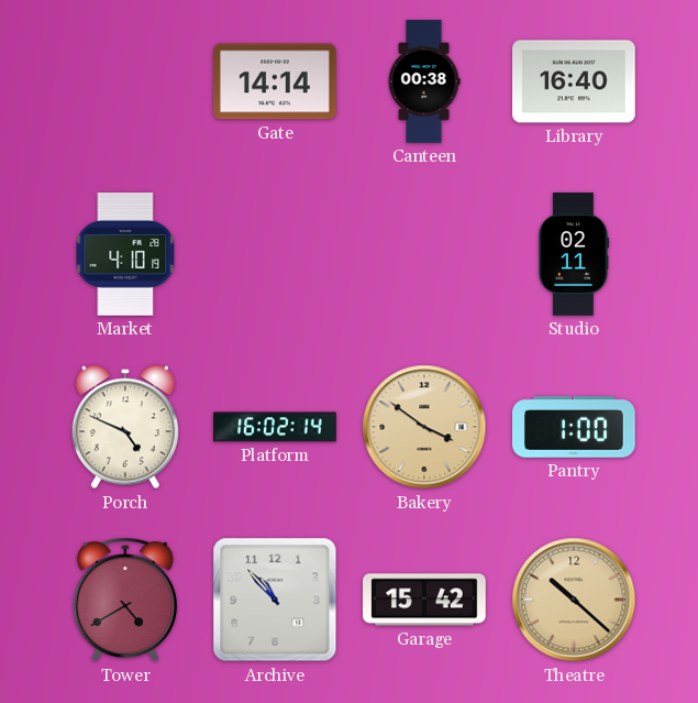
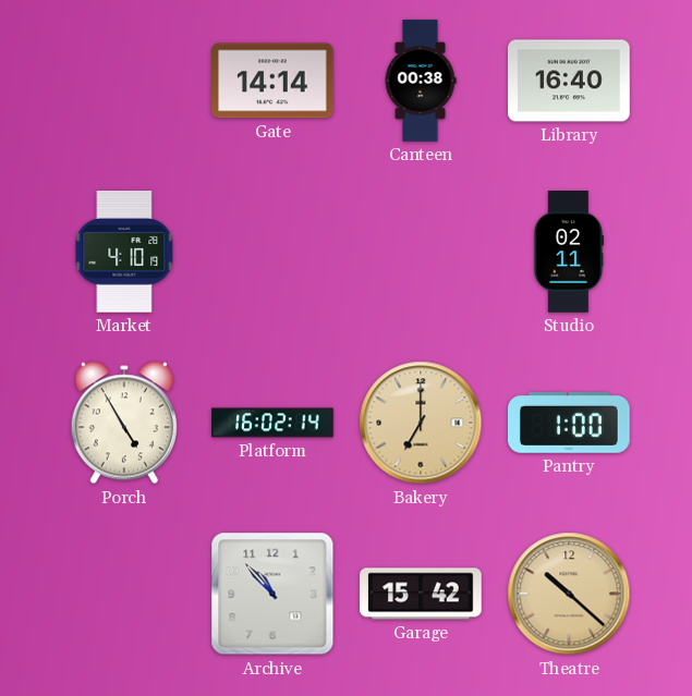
Porch: 4:49 -> 4:55
Bakery: 3:51 -> 7:00
Tower: 4:40 -> none
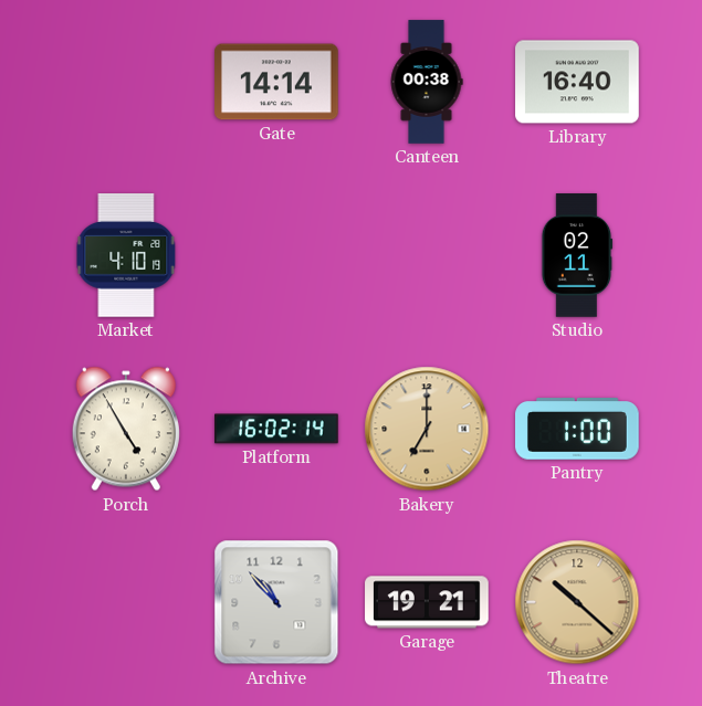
Garage: 15:42 -> 19:21
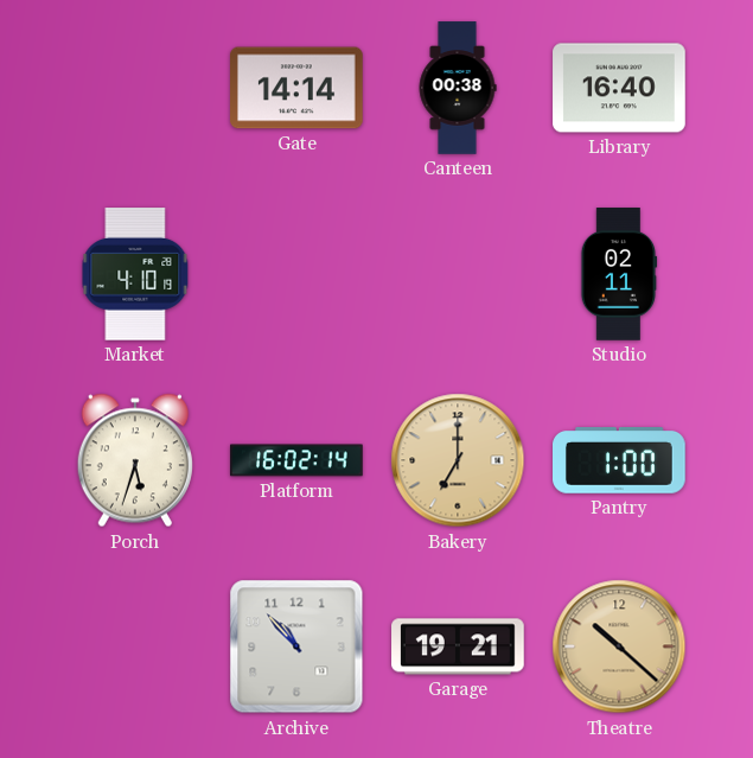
Porch: 4:55 -> 5:33
